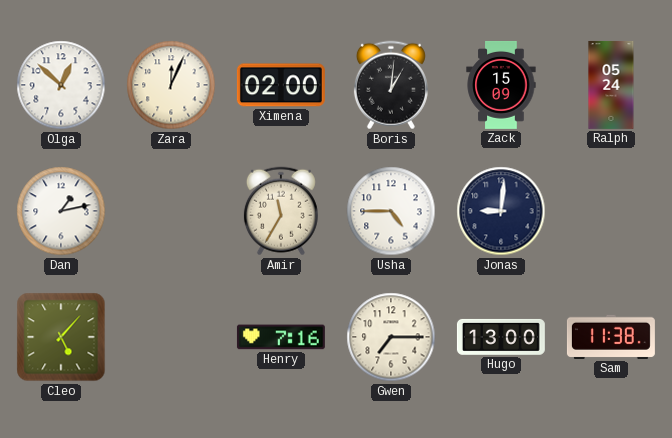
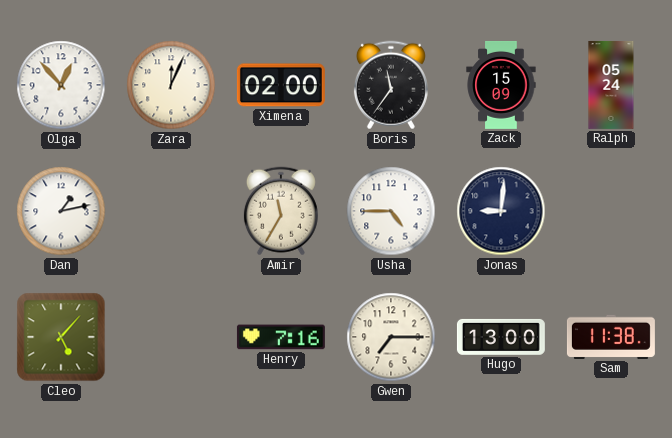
Olga: 12:52 -> 12:53
Boris: 1:01 -> 11:36
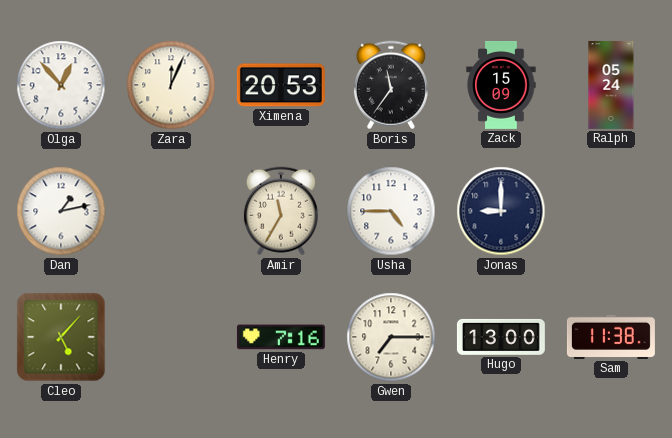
Ximena: 02:00 -> 20:53
Jonas: 9:01 -> 9:00
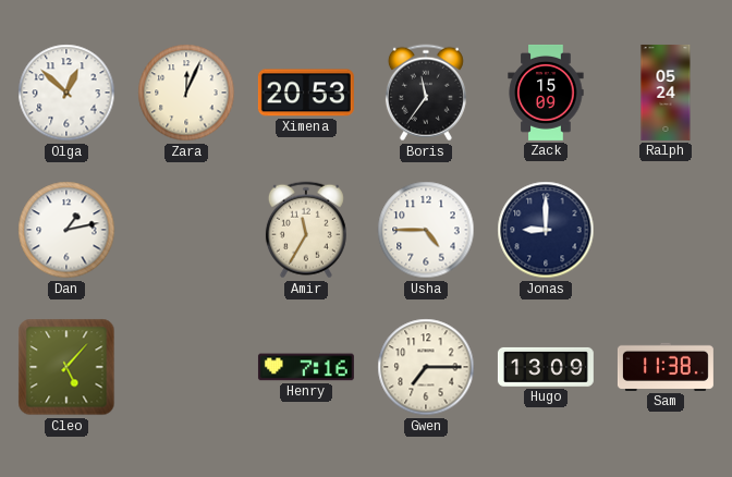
Olga: 12:53 -> 12:52
Hugo: 13:00 -> 13:09
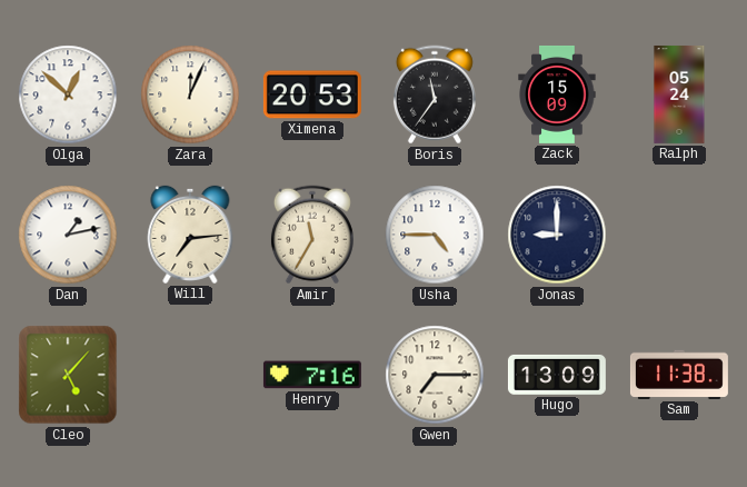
Will: none -> 7:14
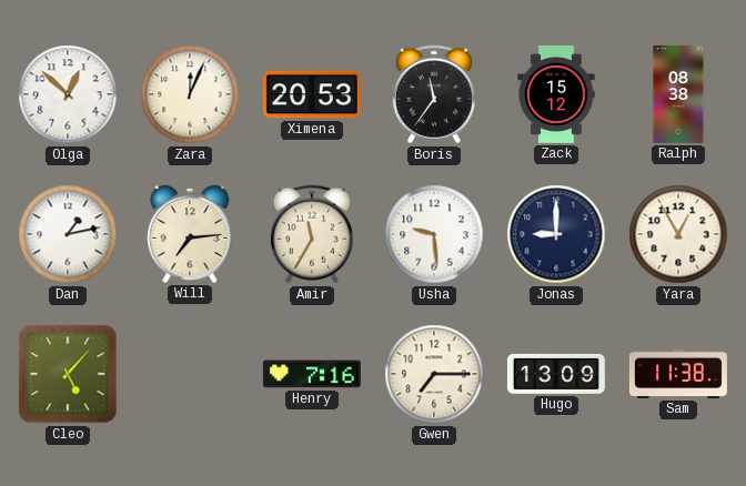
Zack: 15:09 -> 15:12
Ralph: 05:24 -> 08:38
Usha: 4:45 -> 9:29
Yara: none -> 12:55
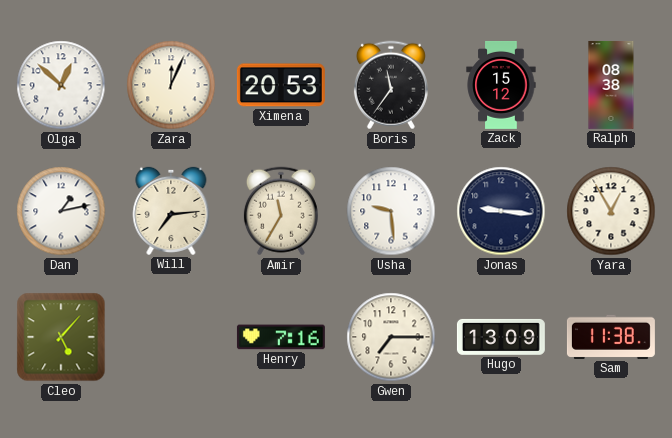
Jonas: 9:00 -> 9:16
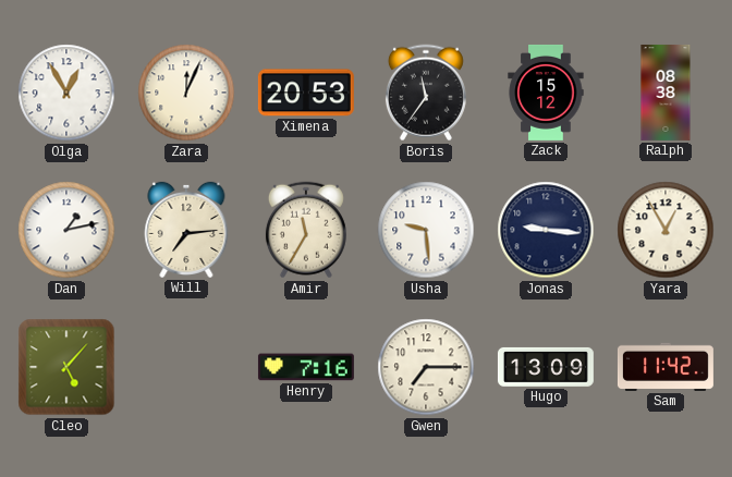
Olga: 12:52 -> 12:55
Sam: 11:38 -> 11:42
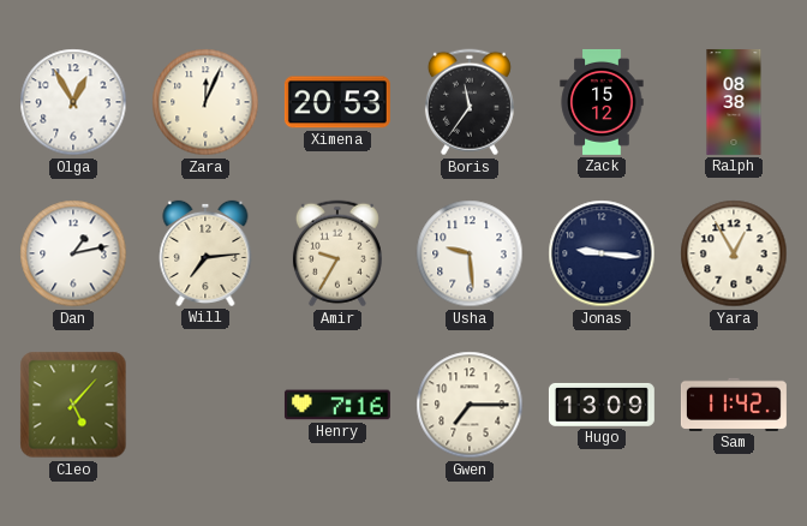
Amir: 11:35 -> 9:35
